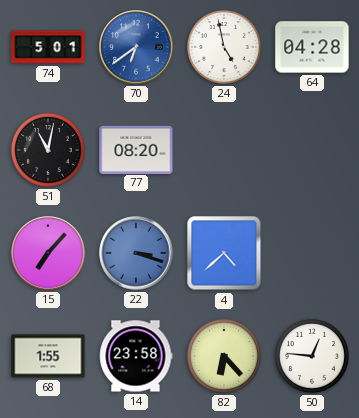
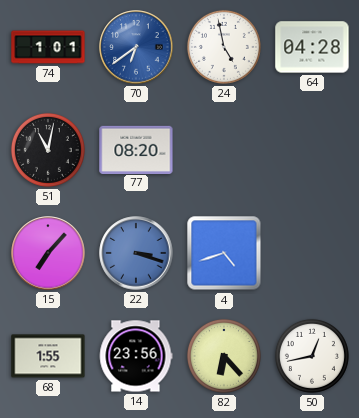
74: 5:01 -> 1:01
4: 4:38 -> 4:42
14: 23:58 -> 23:56
50: 12:46 -> 12:43
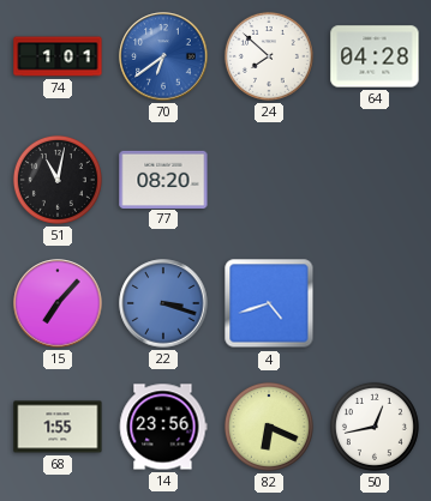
24: 4:58 -> 7:52
82: 6:23 -> 6:19
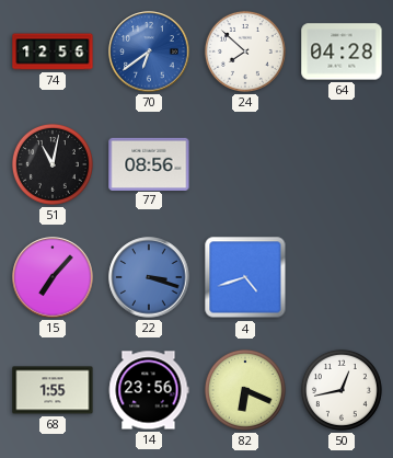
74: 1:01 -> 12:56
77: 08:20 -> 08:56
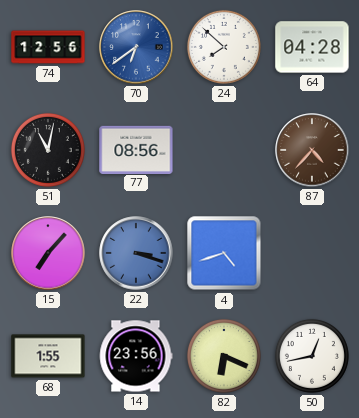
87: none -> 4:37
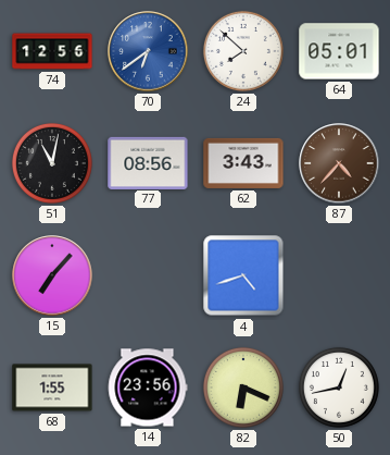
64: 04:28 -> 05:01
62: none -> 3:43
22: 3:18 -> none
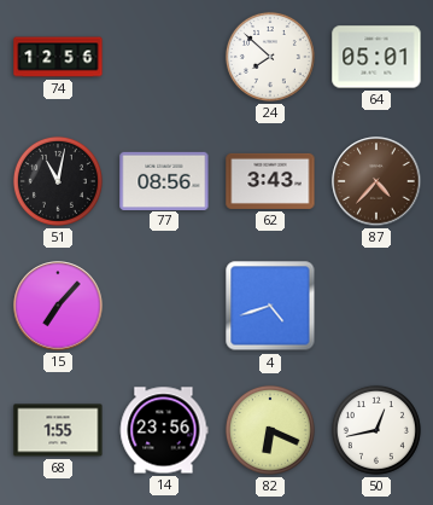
70: 6:39 -> none
